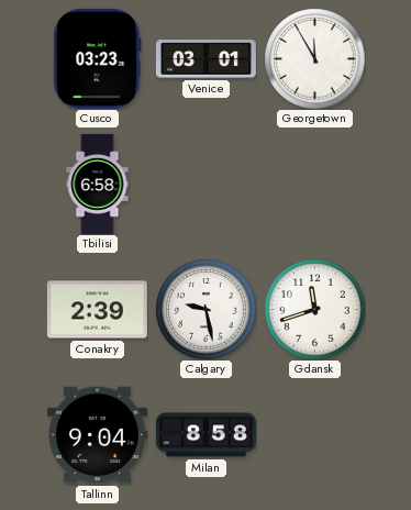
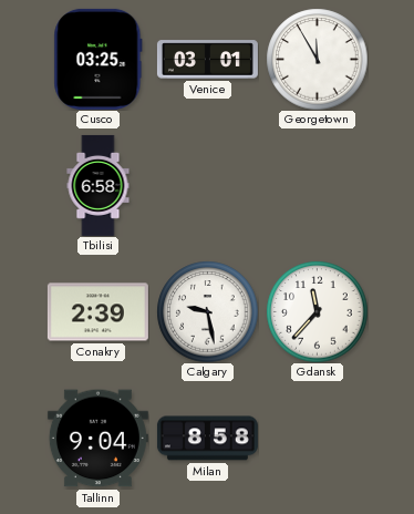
Cusco: 03:23 -> 03:25
Gdansk: 11:42 -> 11:37
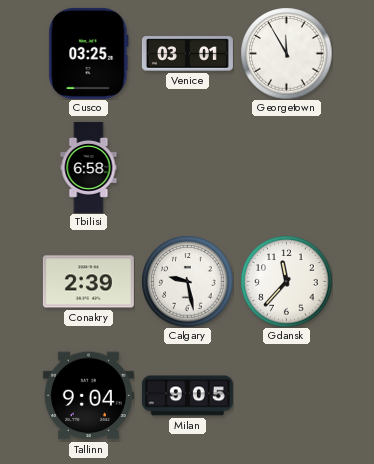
Milan: 8:58 -> 9:05
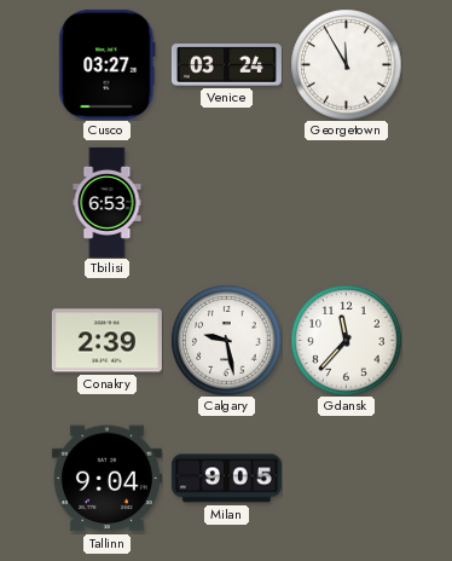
Cusco: 03:25 -> 03:27
Venice: 03:01 -> 03:24
Tbilisi: 6:58 -> 6:53
